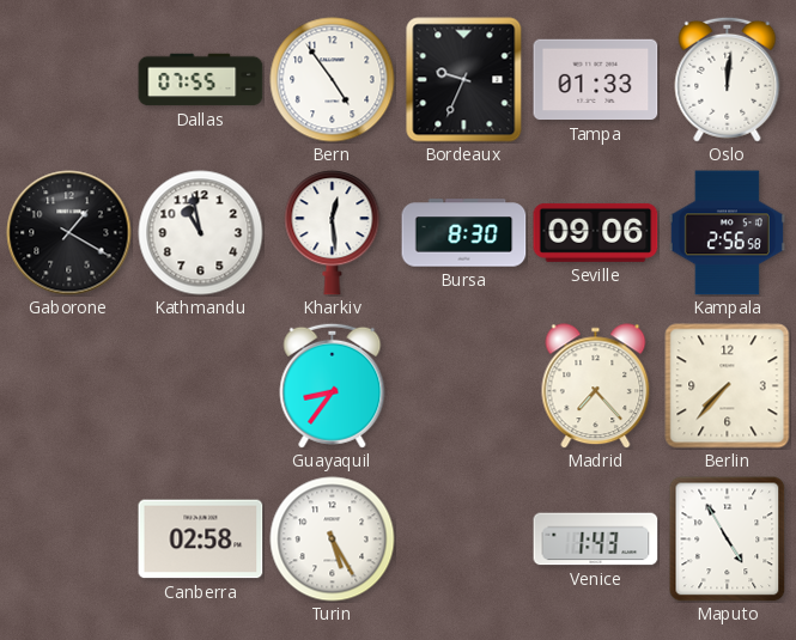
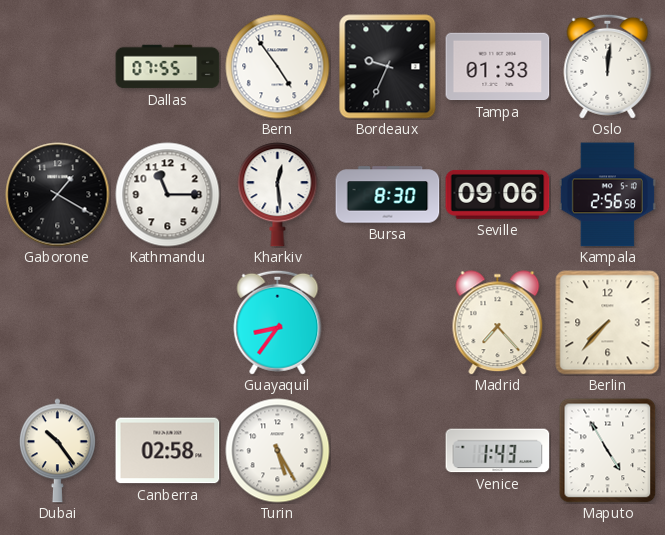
Kathmandu: 10:58 -> 11:15
Dubai: none -> 10:24
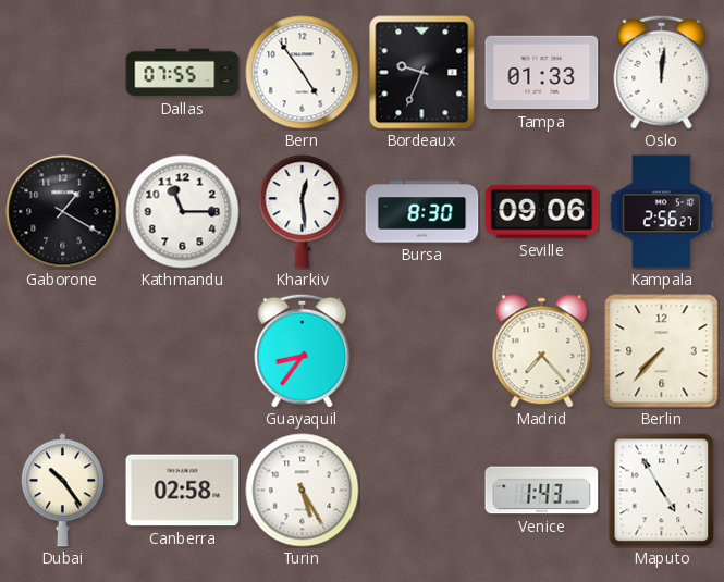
Kampala: 2:56:58 -> 2:56:27
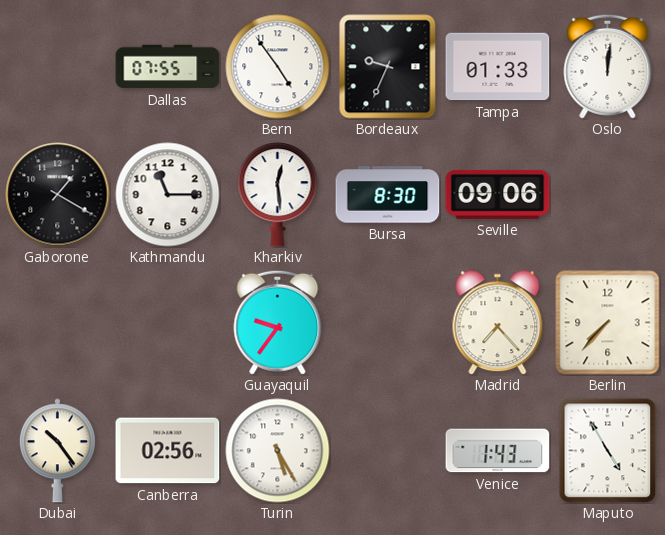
Kampala: 2:56 -> none
Guayaquil: 8:36 -> 9:36
Canberra: 02:58 -> 02:56
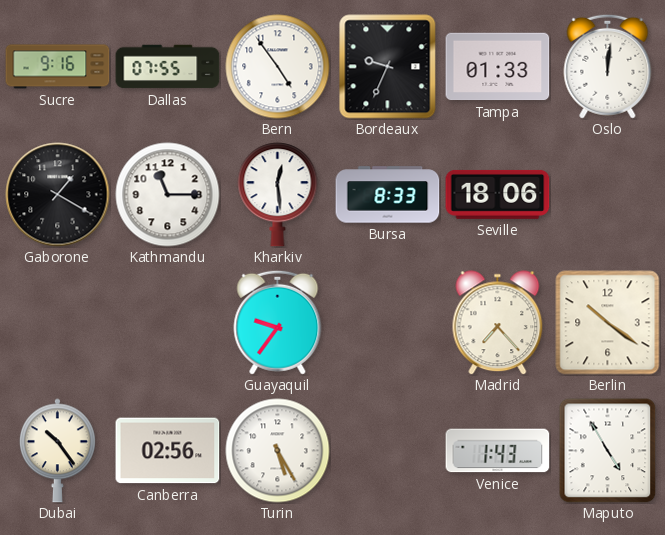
Sucre: none -> 9:16
Bursa: 8:30 -> 8:33
Seville: 09:06 -> 18:06
Berlin: 7:37 -> 10:21
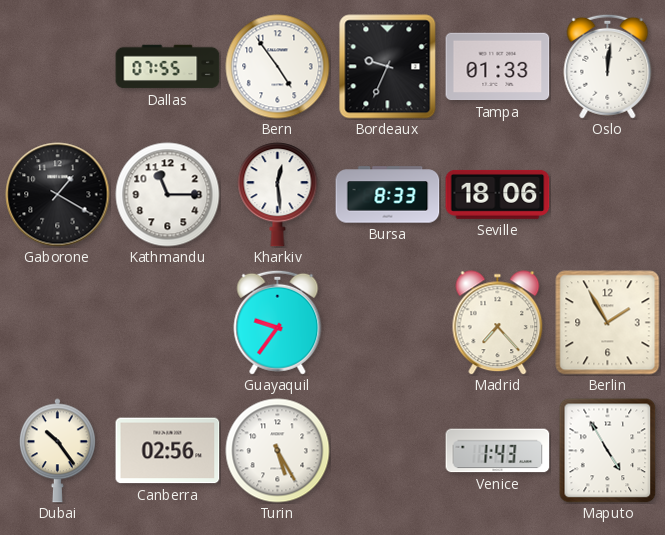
Sucre: 9:16 -> none
Berlin: 10:21 -> 1:55
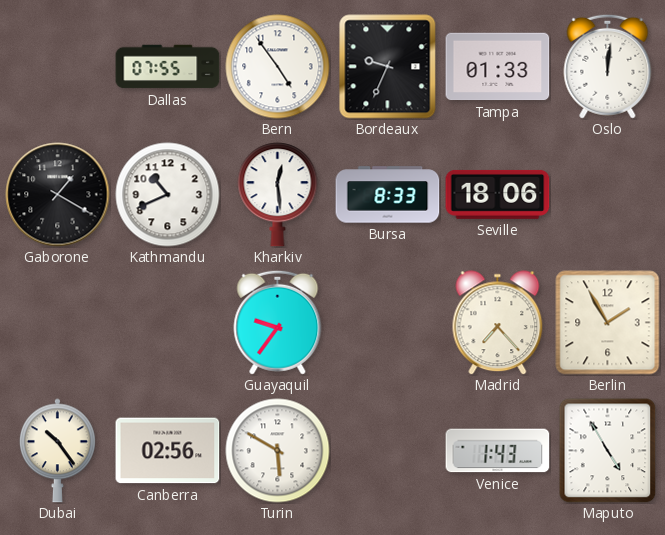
Kathmandu: 11:15 -> 10:41
Turin: 5:25 -> 5:50
